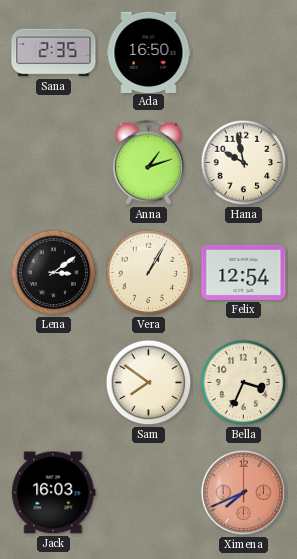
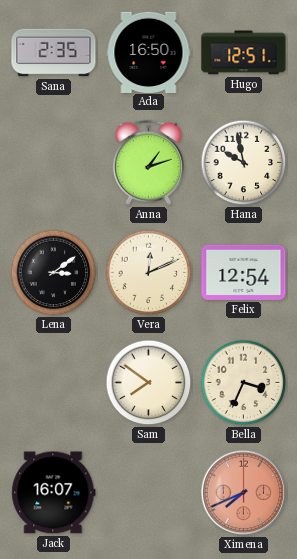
Hugo: none -> 12:51
Vera: 1:05 -> 12:11
Jack: 16:03 -> 16:07
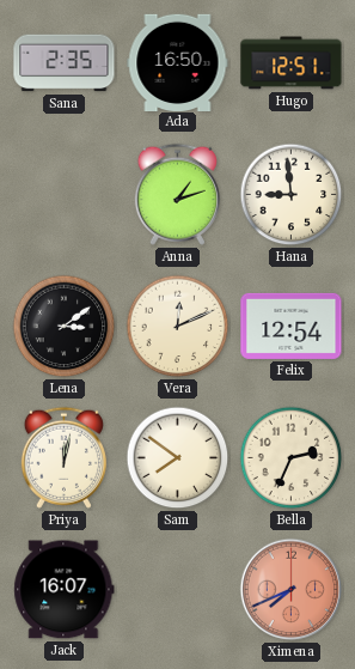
Hana: 9:58 -> 8:59
Priya: none -> 12:02
Bella: 3:34 -> 2:34
